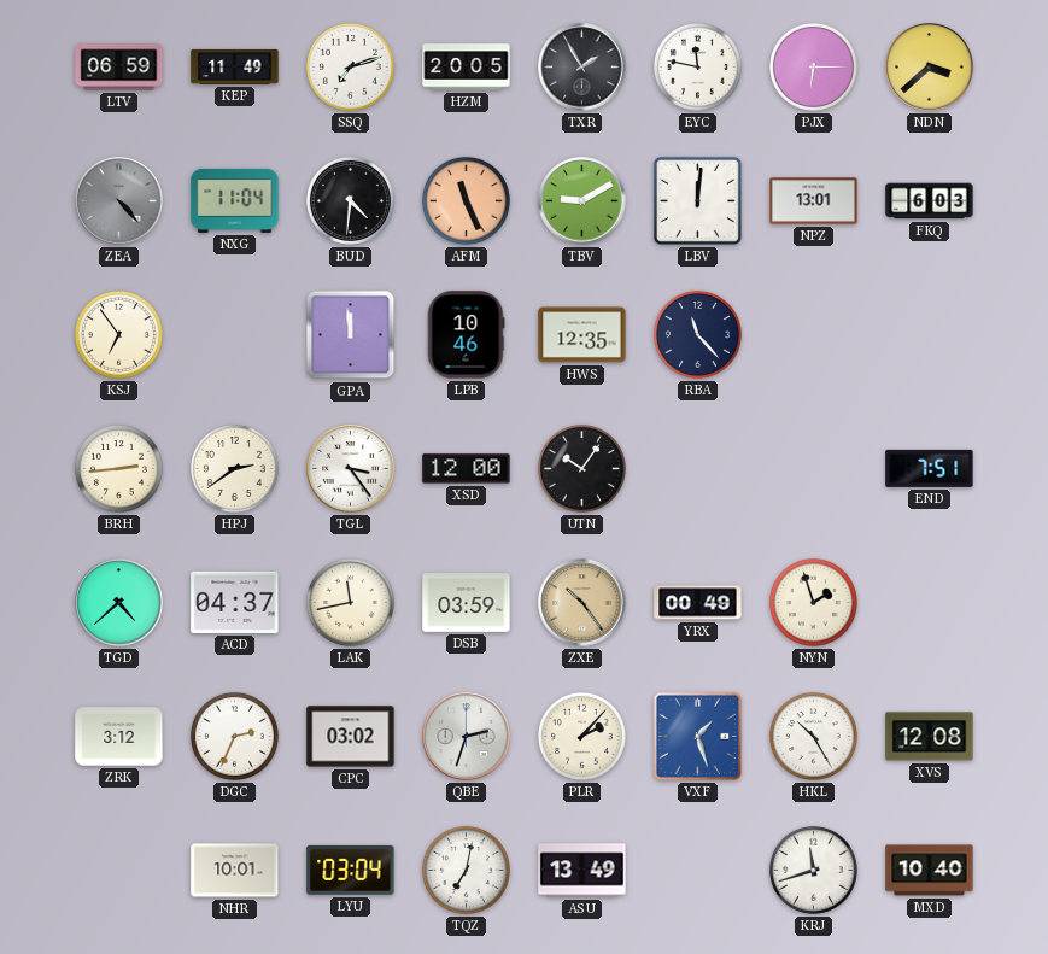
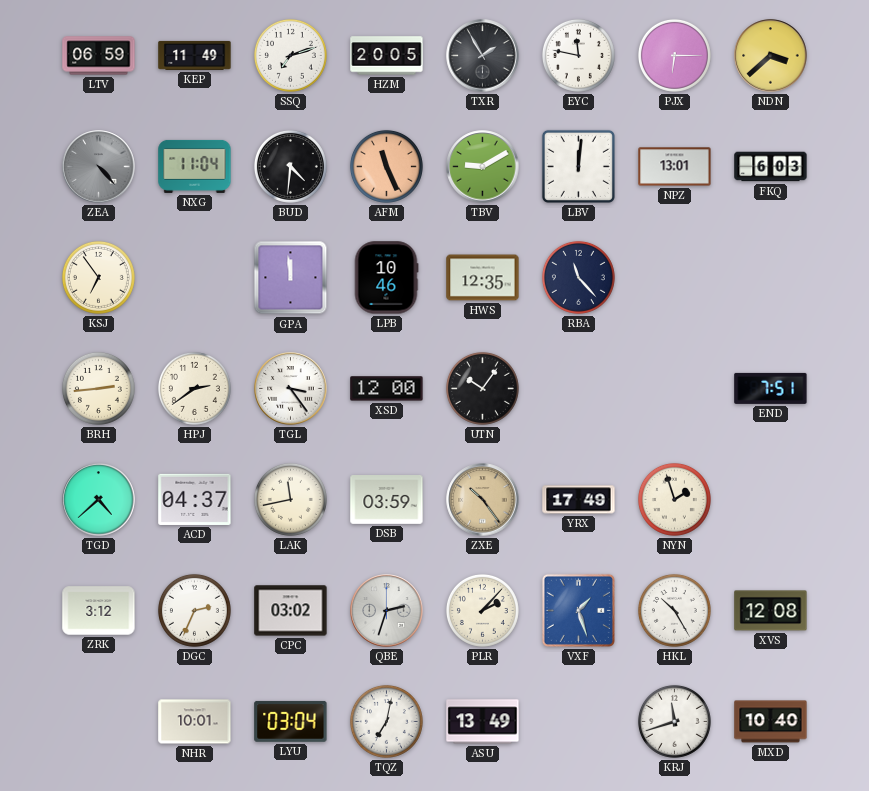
YRX: 00:49 -> 17:49
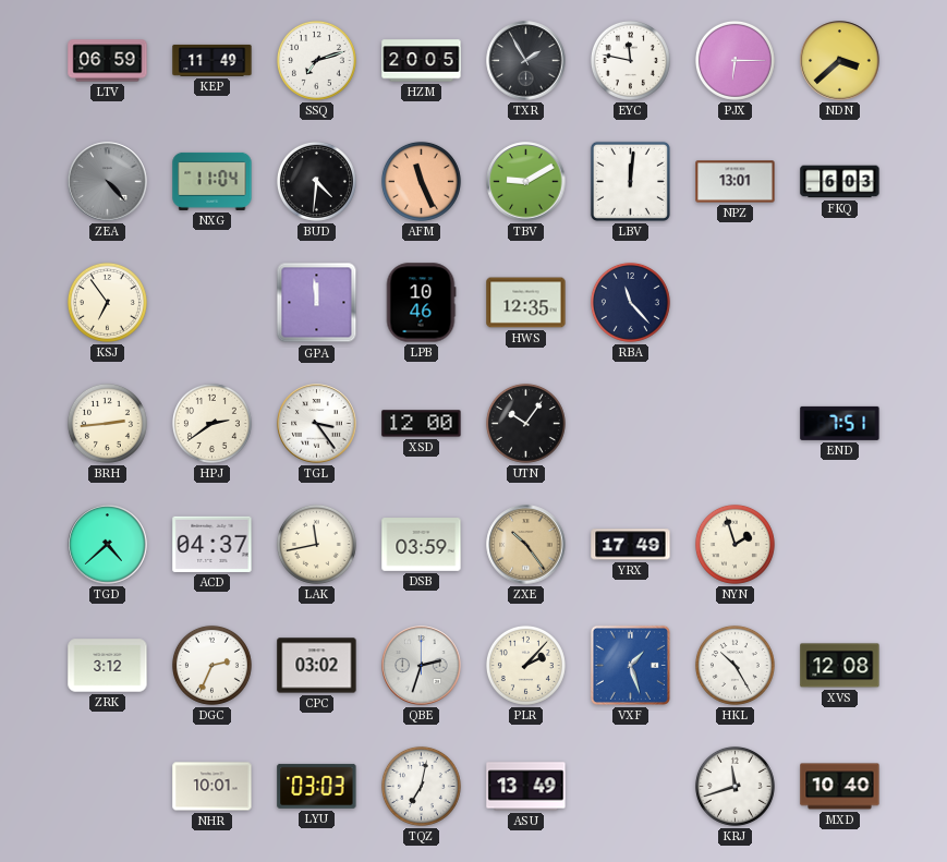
LYU: 03:04 -> 03:03
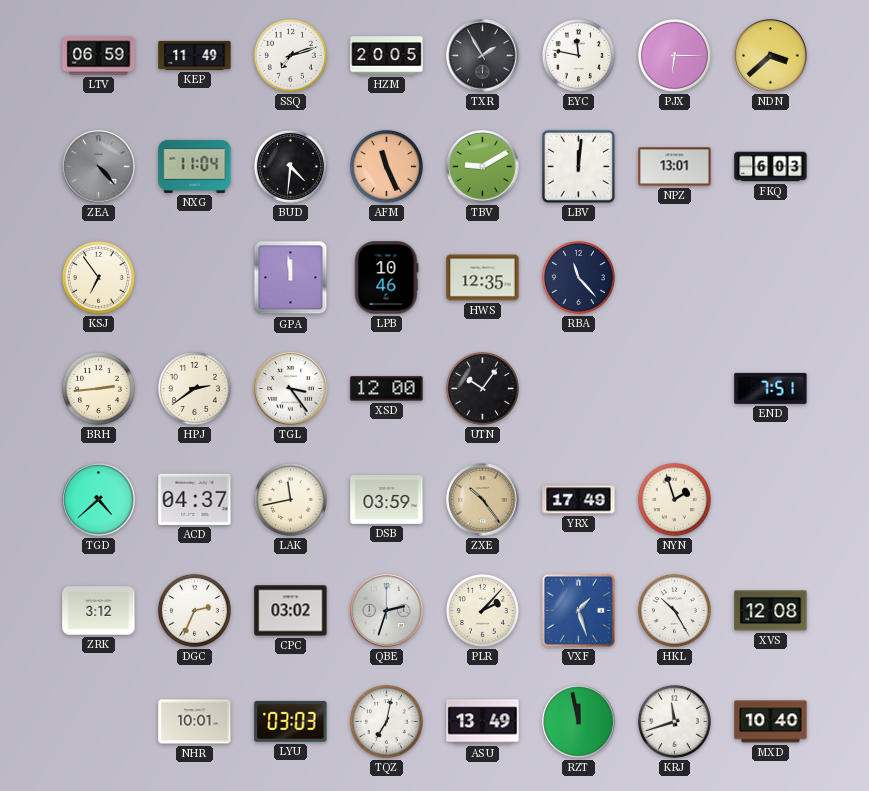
RZT: none -> 11:58
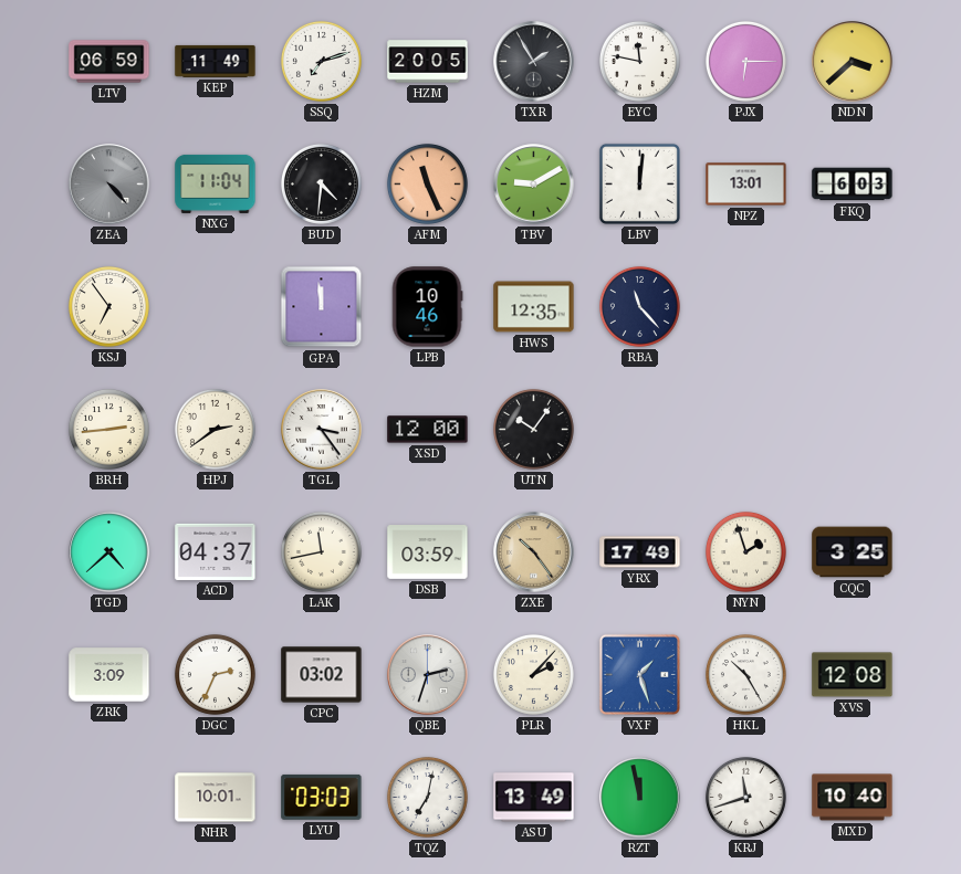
END: 7:51 -> none
CQC: none -> 3:25
ZRK: 3:12 -> 3:09
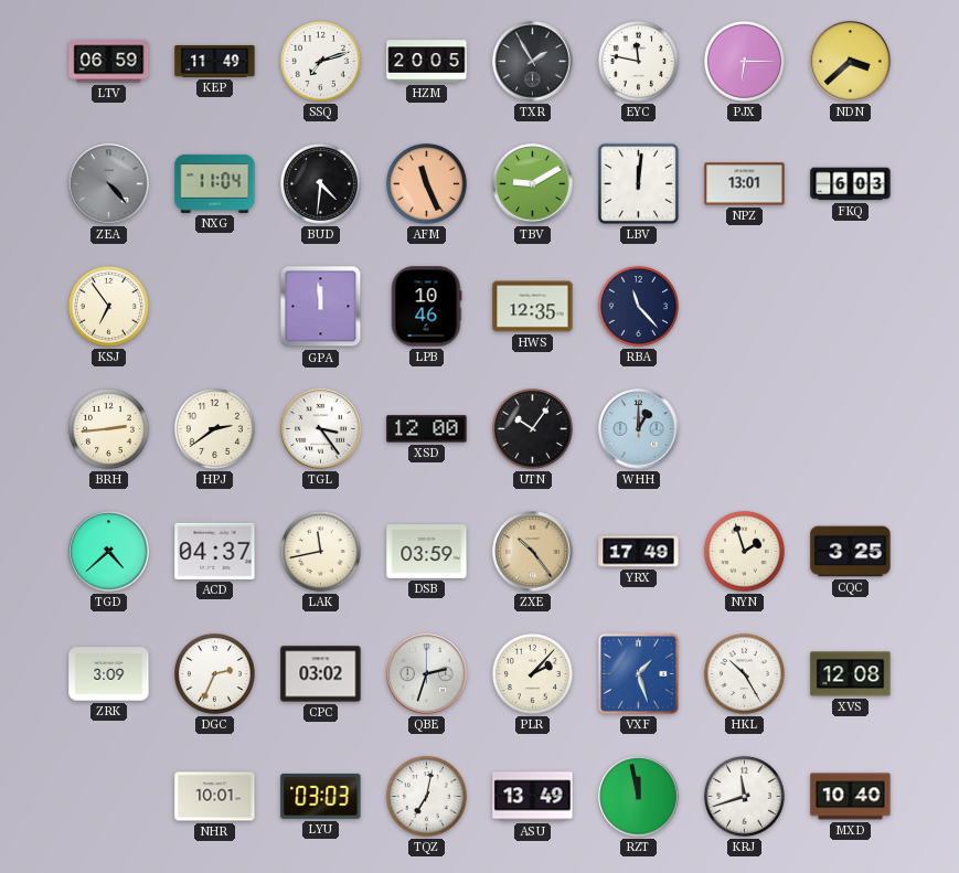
WHH: none -> 1:00
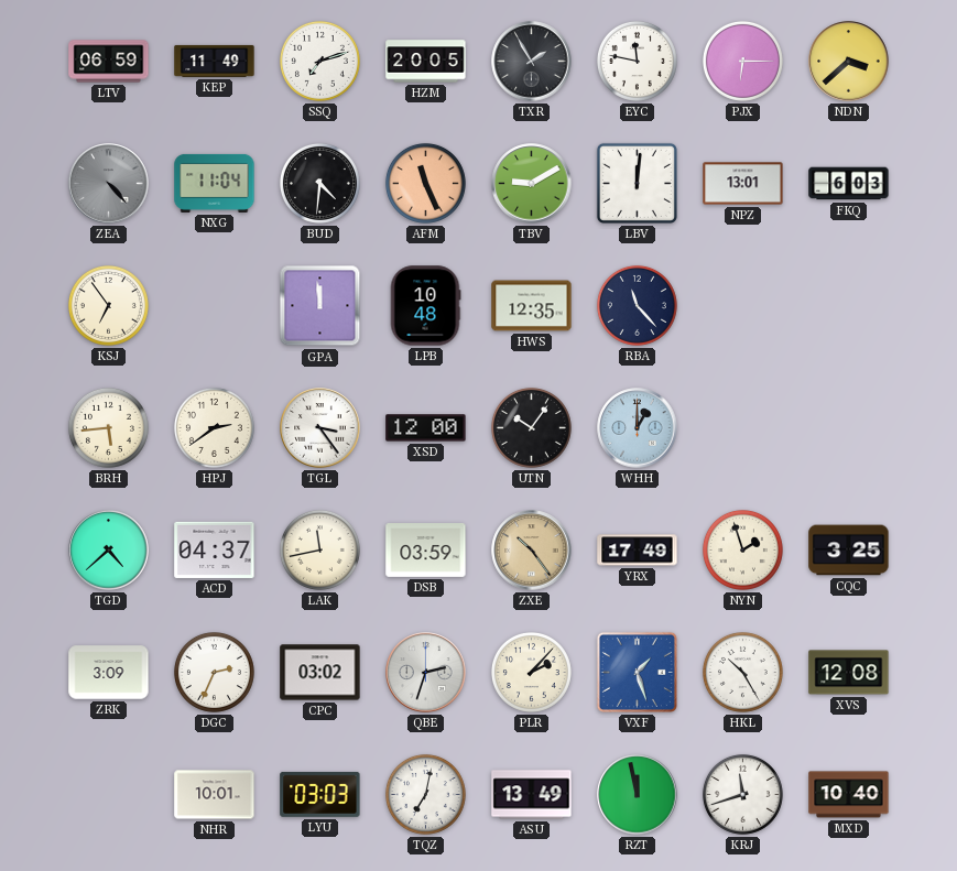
LPB: 10:46 -> 10:48
BRH: 2:44 -> 5:44
